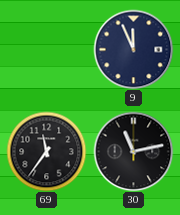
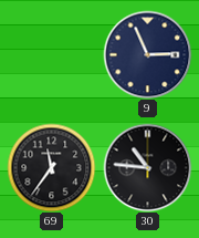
9: 11:56 -> 2:56
30: 11:13 -> 10:46
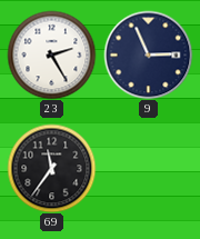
23: none -> 2:25
30: 10:46 -> none
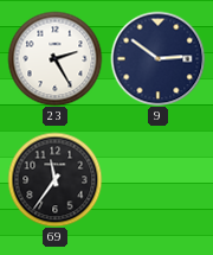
9: 2:56 -> 2:51
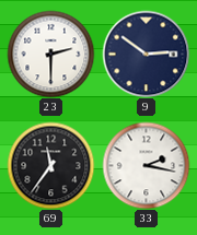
23: 2:25 -> 2:30
33: none -> 2:17
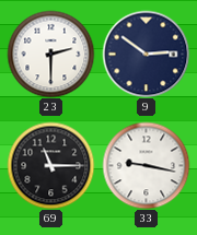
69: 11:36 -> 11:15
33: 2:17 -> 9:17
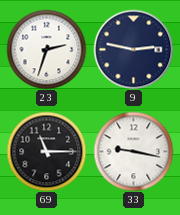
23: 2:30 -> 2:33
9: 2:51 -> 2:47
